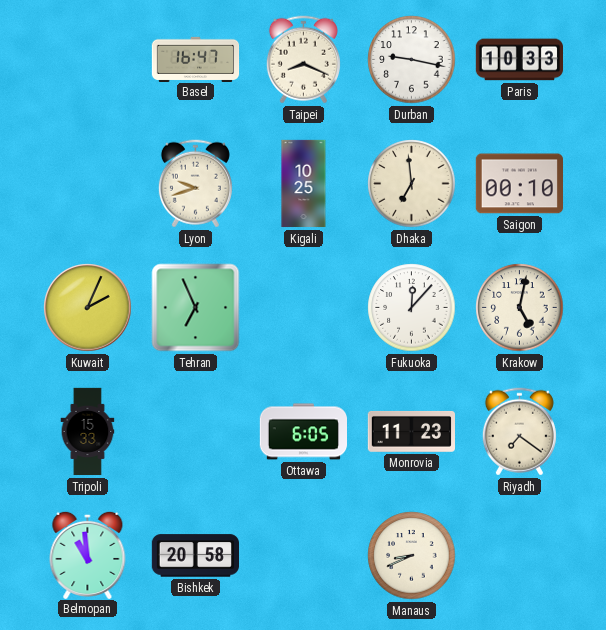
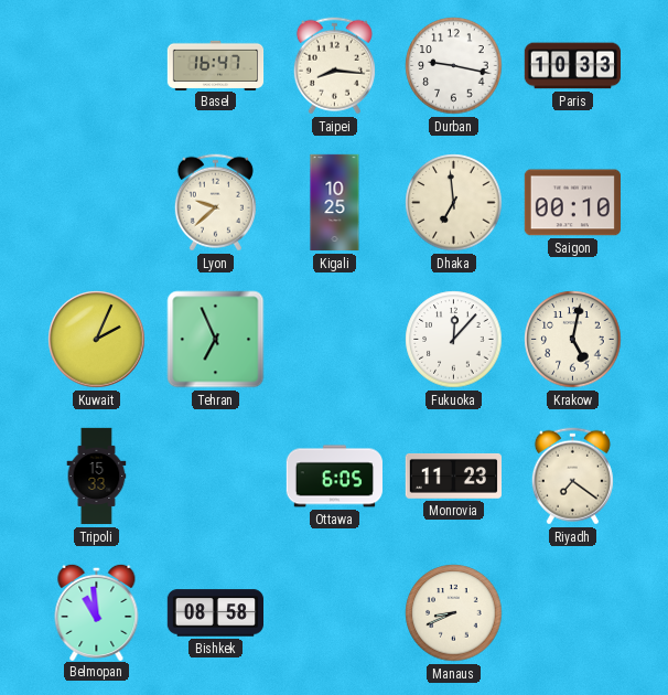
Taipei: 8:19 -> 8:16
Lyon: 9:42 -> 9:38
Bishkek: 20:58 -> 08:58
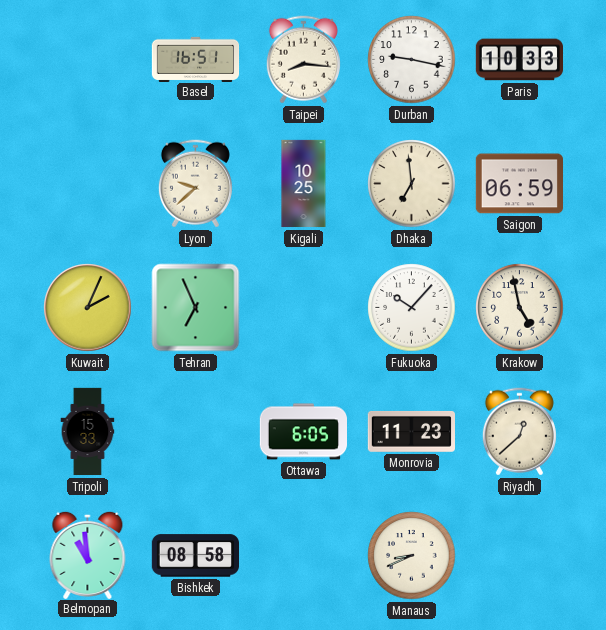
Basel: 16:47 -> 16:51
Saigon: 00:10 -> 06:59
Fukuoka: 12:07 -> 10:07
Krakow: 5:02 -> 4:58
Riyadh: 7:21 -> 12:38
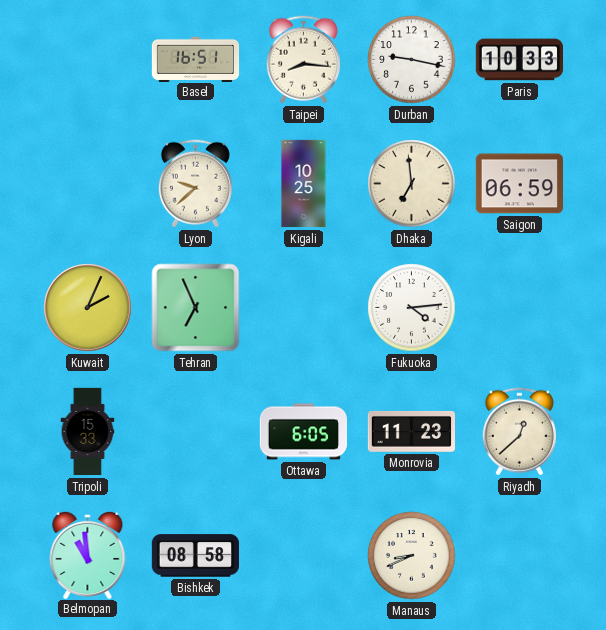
Fukuoka: 10:07 -> 4:14
Krakow: 4:58 -> none
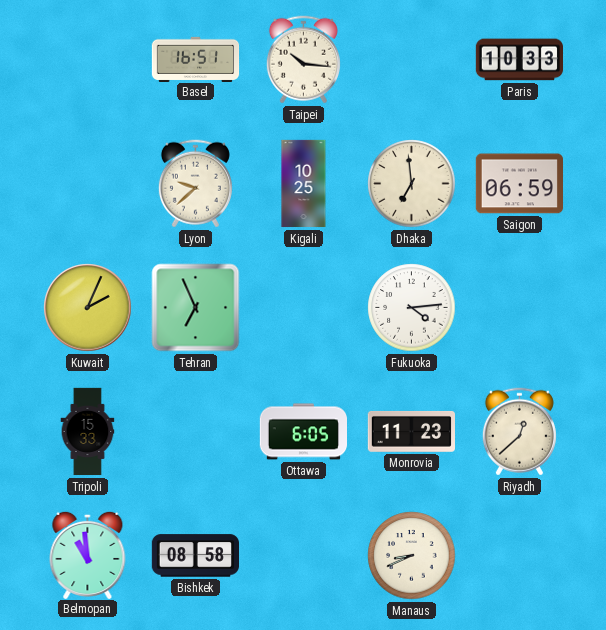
Taipei: 8:16 -> 10:16
Durban: 9:17 -> none
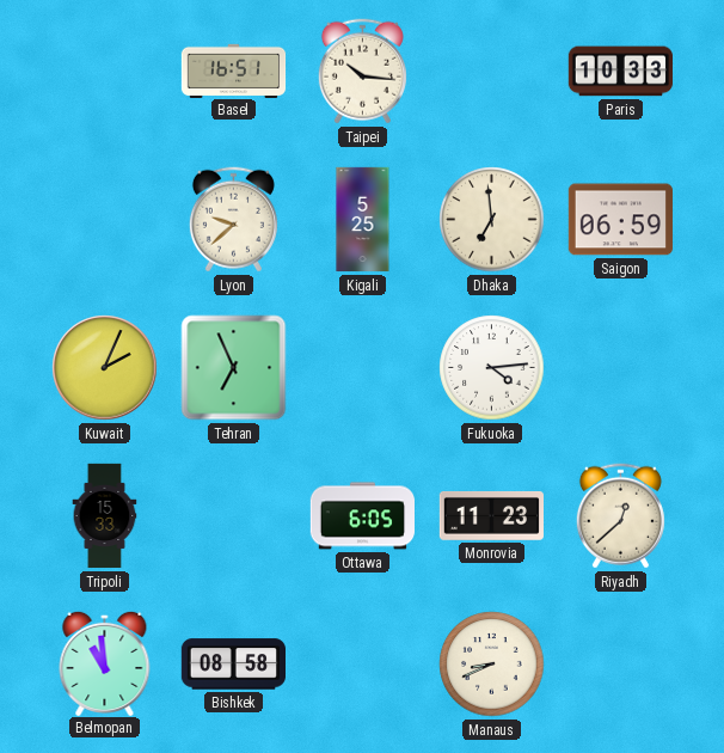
Kigali: 10:25 -> 5:25
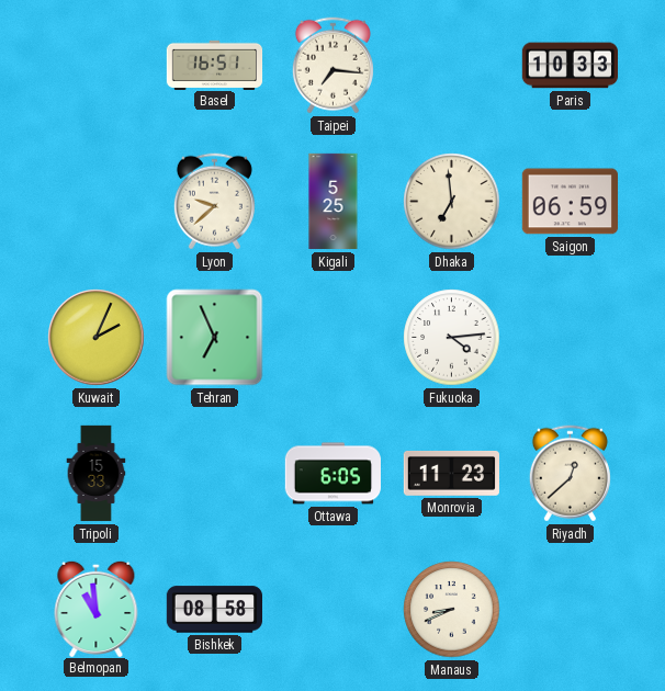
Taipei: 10:16 -> 7:16
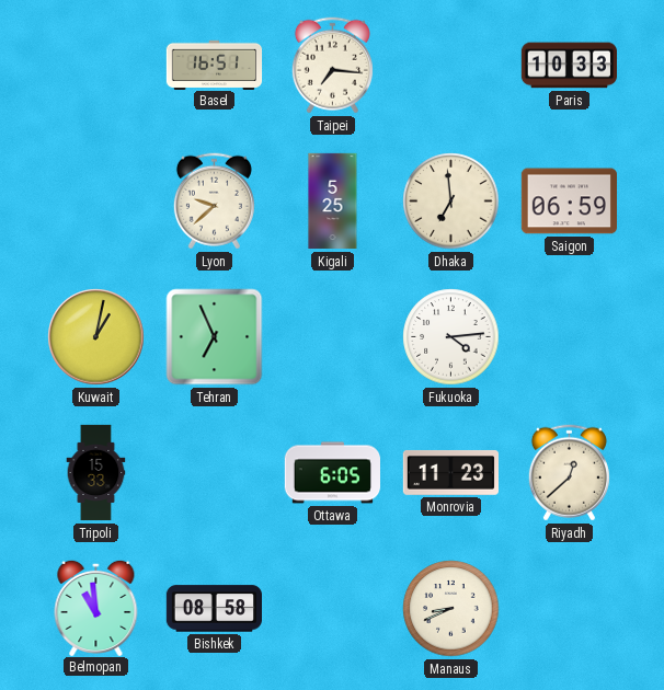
Kuwait: 2:04 -> 1:02
